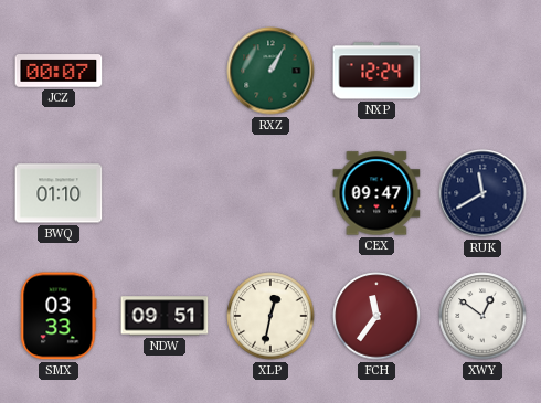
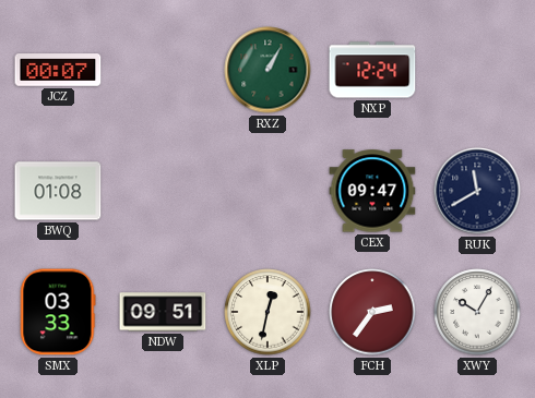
BWQ: 01:10 -> 01:08
FCH: 11:36 -> 2:36
XWY: 12:51 -> 10:05
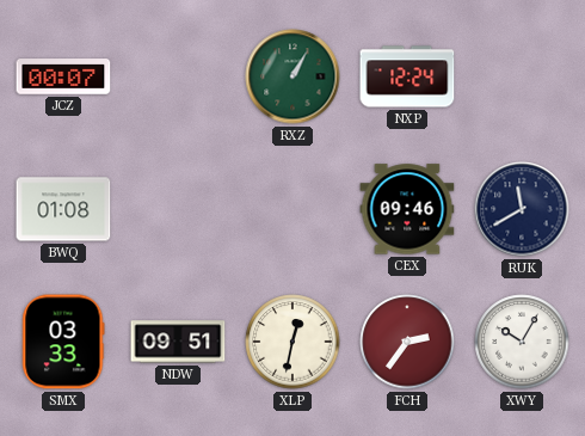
CEX: 09:47 -> 09:46
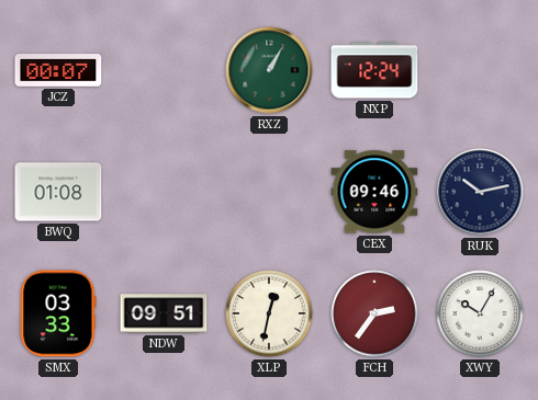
RUK: 11:40 -> 10:13
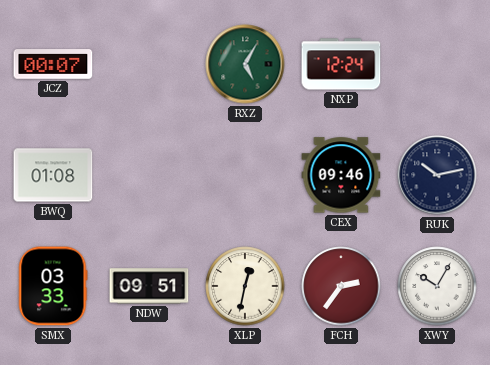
RXZ: 1:05 -> 5:05
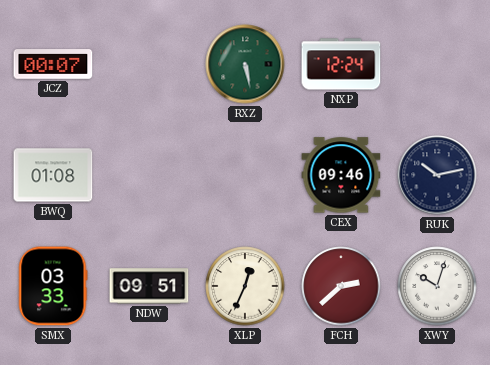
RXZ: 5:05 -> 5:28
XLP: 12:32 -> 12:34
FCH: 2:36 -> 2:38
XWY: 10:05 -> 10:03
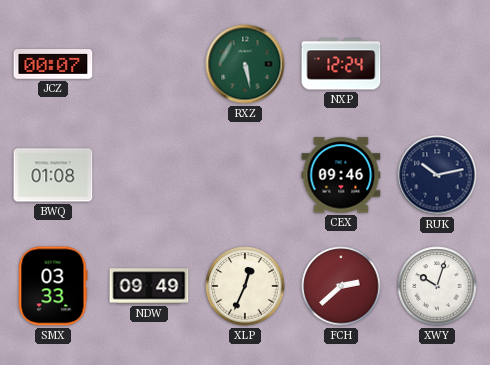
NDW: 09:51 -> 09:49
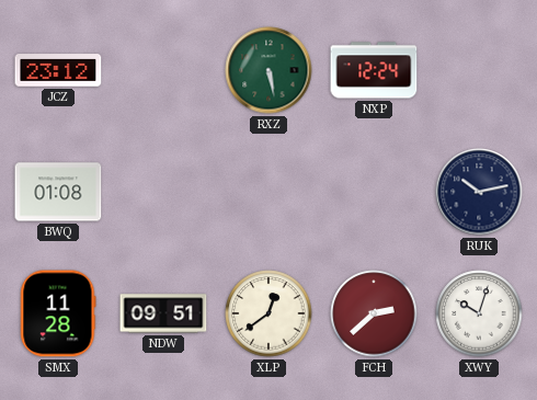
JCZ: 00:07 -> 23:12
CEX: 09:46 -> none
SMX: 03:33 -> 11:28
NDW: 09:49 -> 09:51
XLP: 12:34 -> 12:39
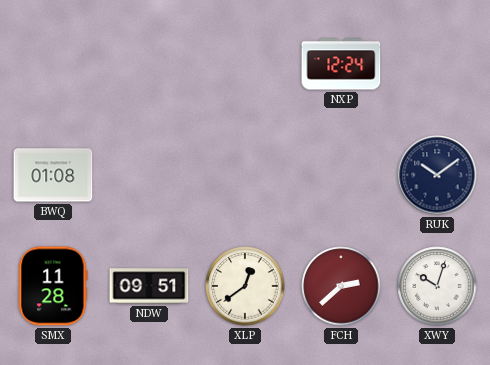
JCZ: 23:12 -> none
RXZ: 5:28 -> none
RUK: 10:13 -> 10:09
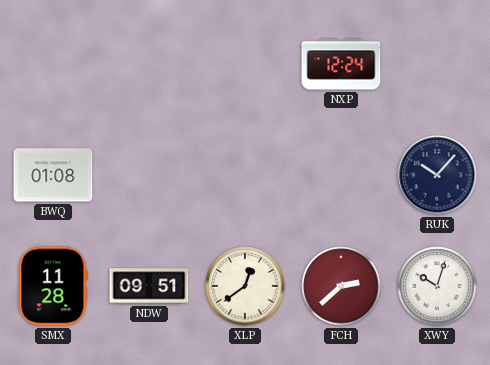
RUK: 10:09 -> 10:07
